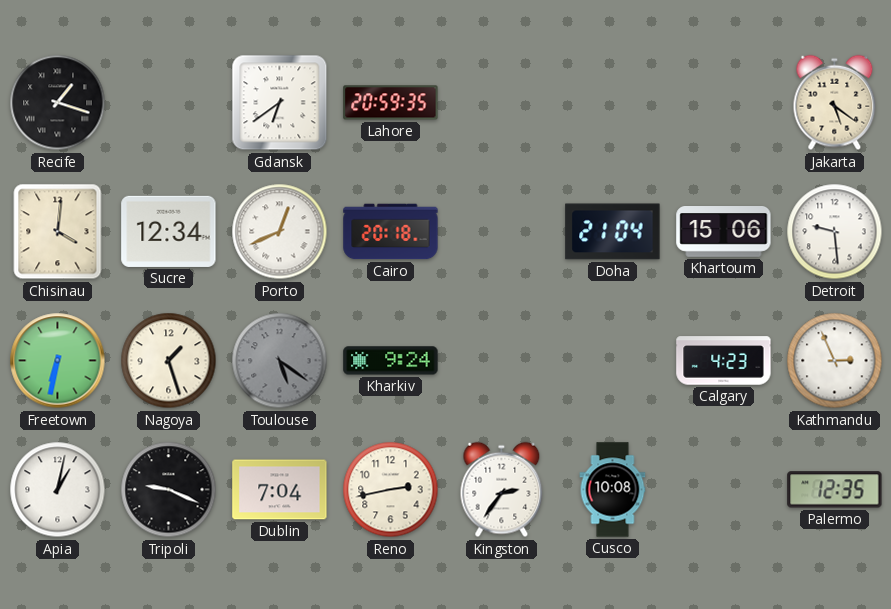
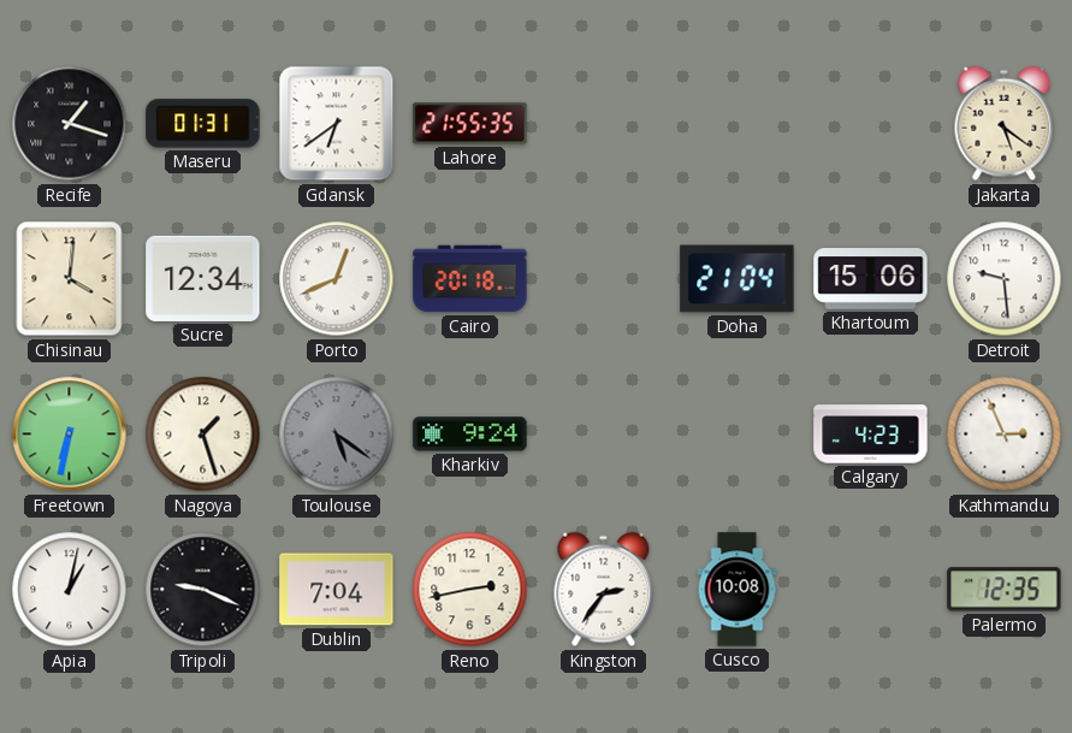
Maseru: none -> 01:31
Lahore: 20:59 -> 21:55
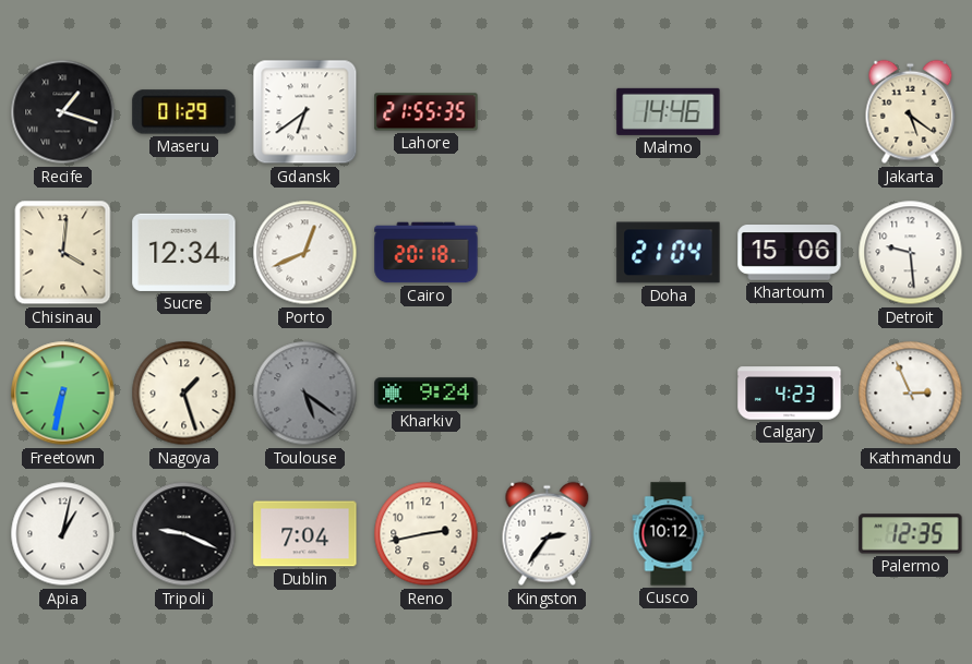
Maseru: 01:31 -> 01:29
Malmo: none -> 14:46
Cusco: 10:08 -> 10:12
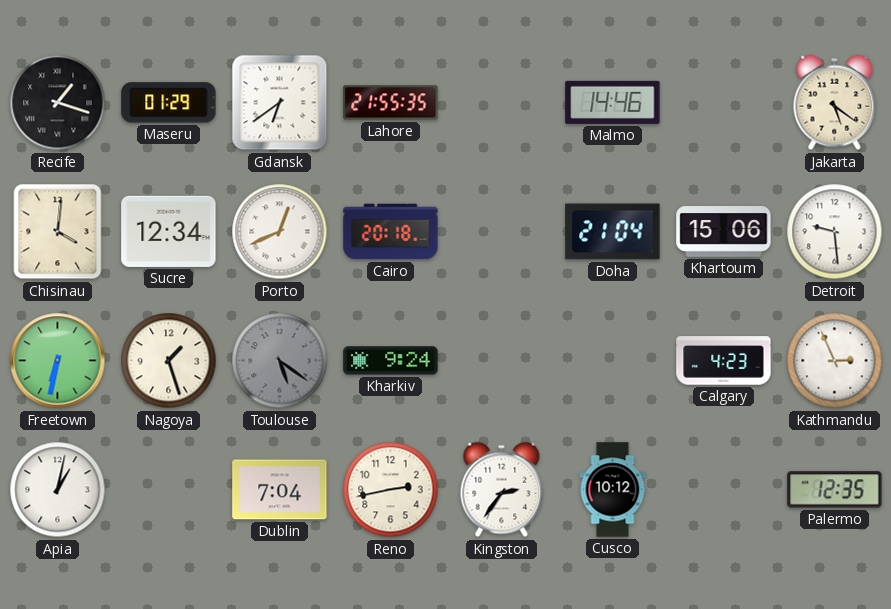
Tripoli: 9:19 -> none
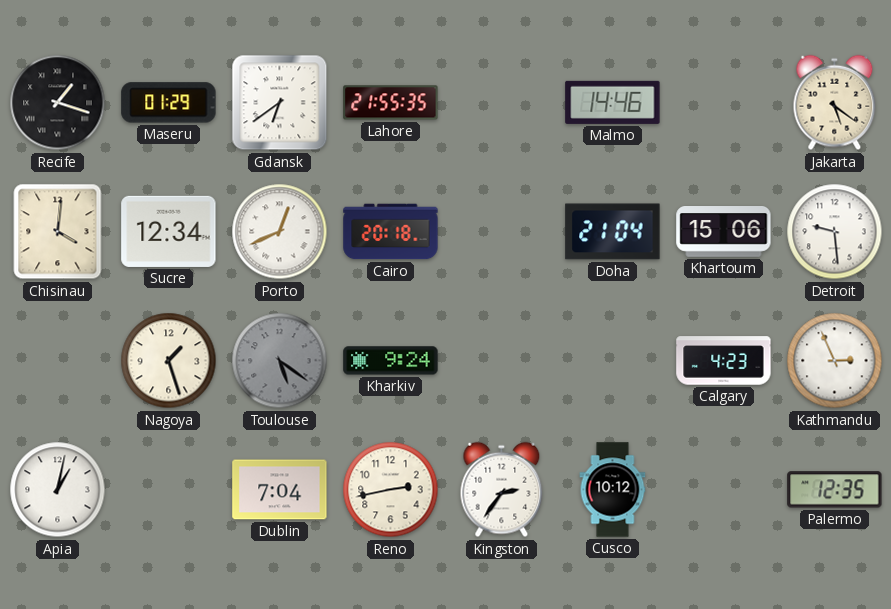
Freetown: 6:32 -> none
